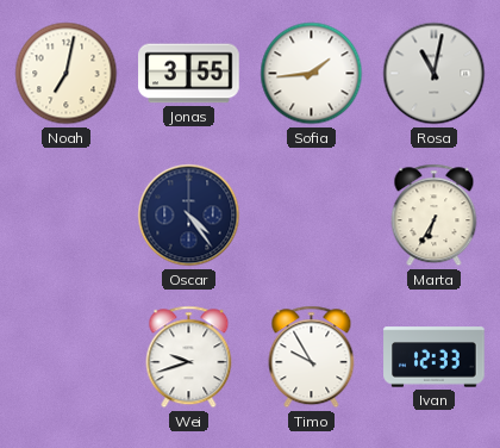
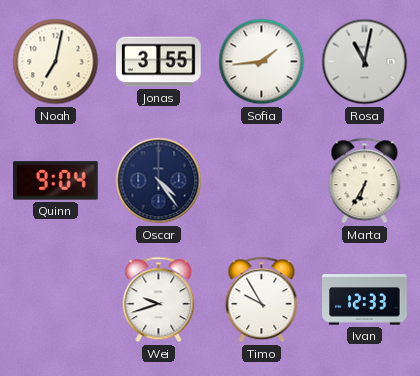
Quinn: none -> 9:04
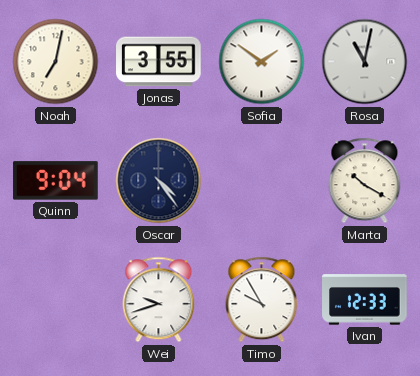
Sofia: 1:44 -> 1:51
Marta: 6:35 -> 10:20
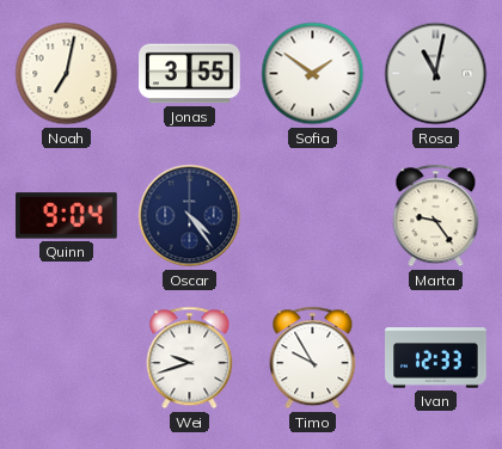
Marta: 10:20 -> 9:24
